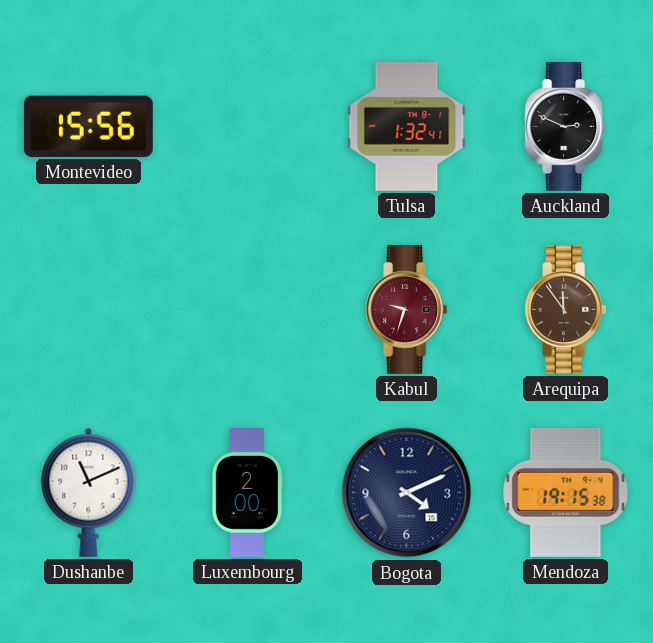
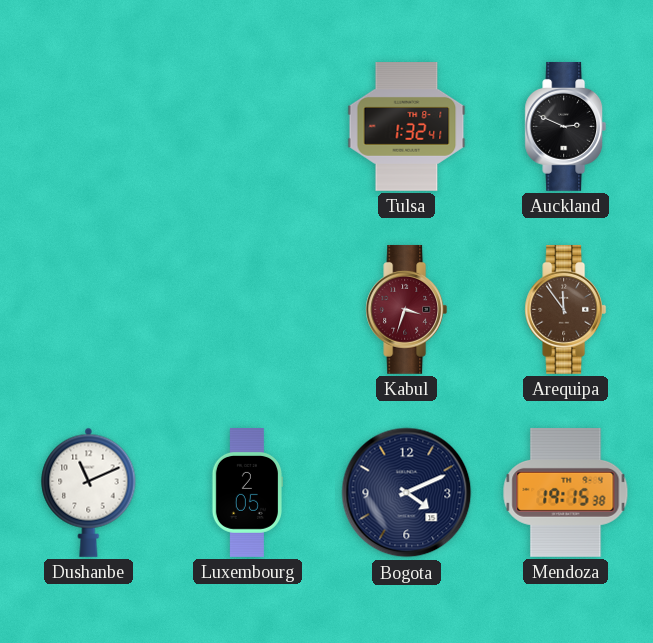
Montevideo: 15:56 -> none
Kabul: 9:33 -> 3:33
Luxembourg: 2:00 -> 2:05
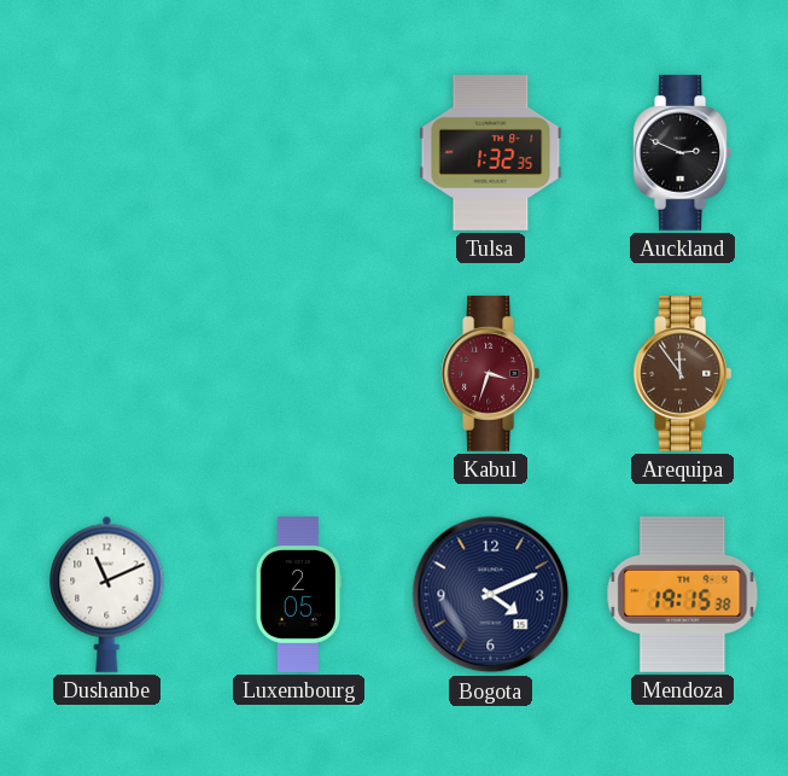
Tulsa: 1:32:41 -> 1:32:35
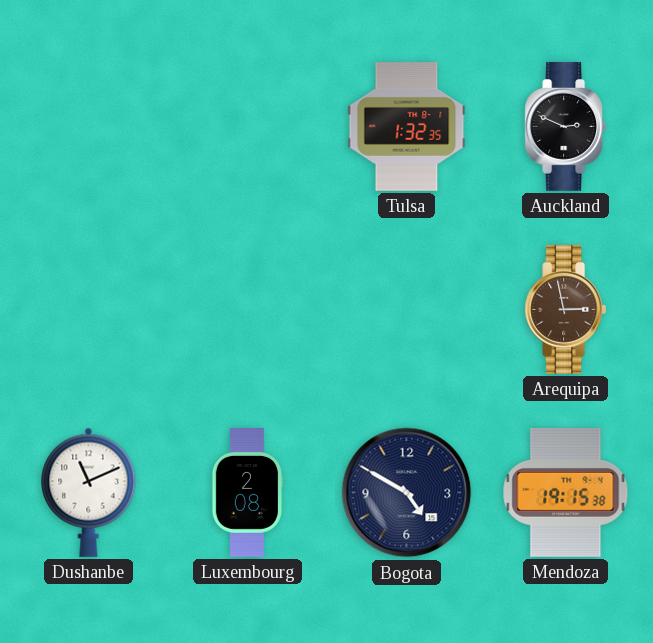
Kabul: 3:33 -> none
Arequipa: 11:54 -> 2:58
Luxembourg: 2:05 -> 2:08
Bogota: 4:11 -> 4:50
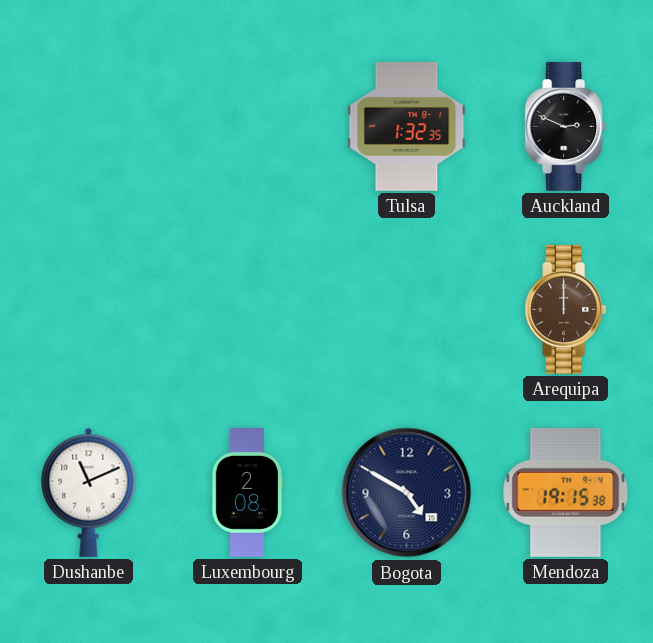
Arequipa: 2:58 -> 12:00
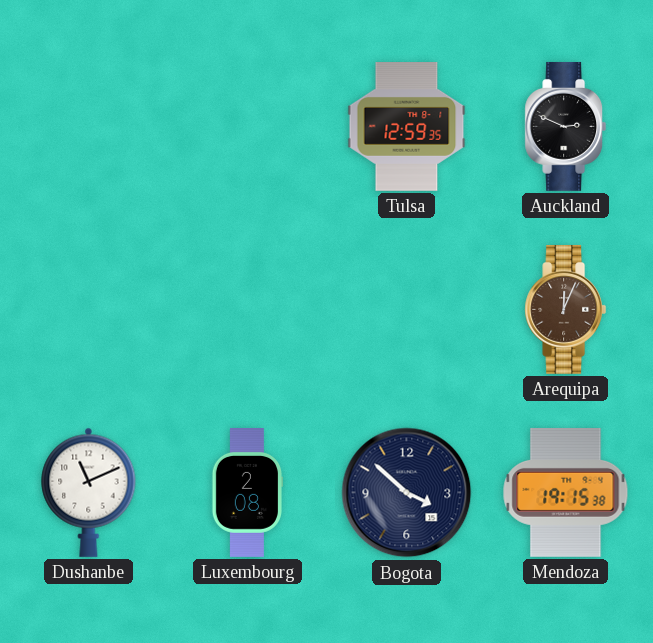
Tulsa: 1:32 -> 12:59
Arequipa: 12:00 -> 12:04
Bogota: 4:50 -> 3:52
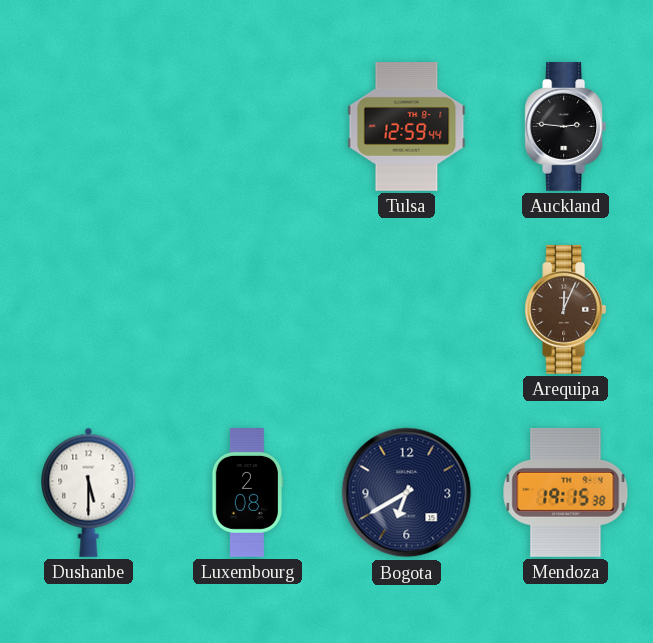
Tulsa: 12:59:35 -> 12:59:44
Auckland: 2:49 -> 2:46
Dushanbe: 11:11 -> 5:30
Bogota: 3:52 -> 6:40
